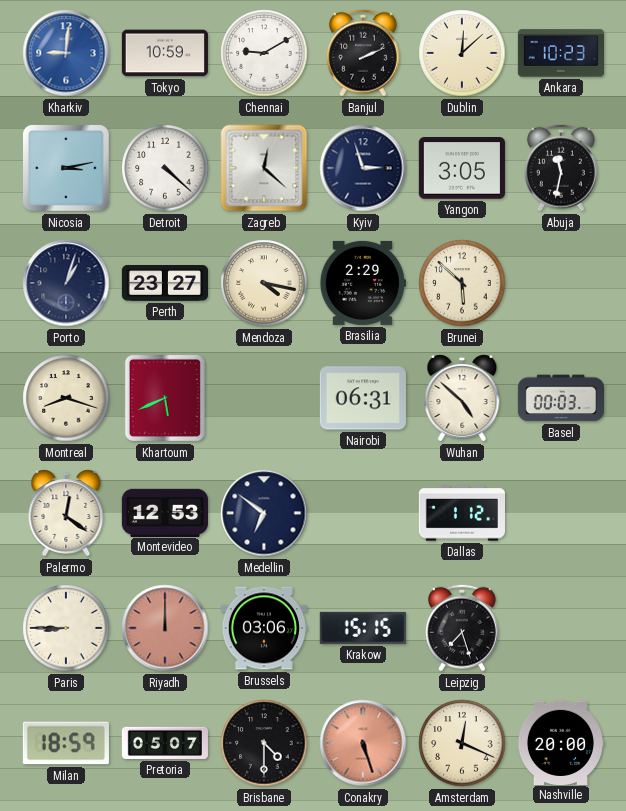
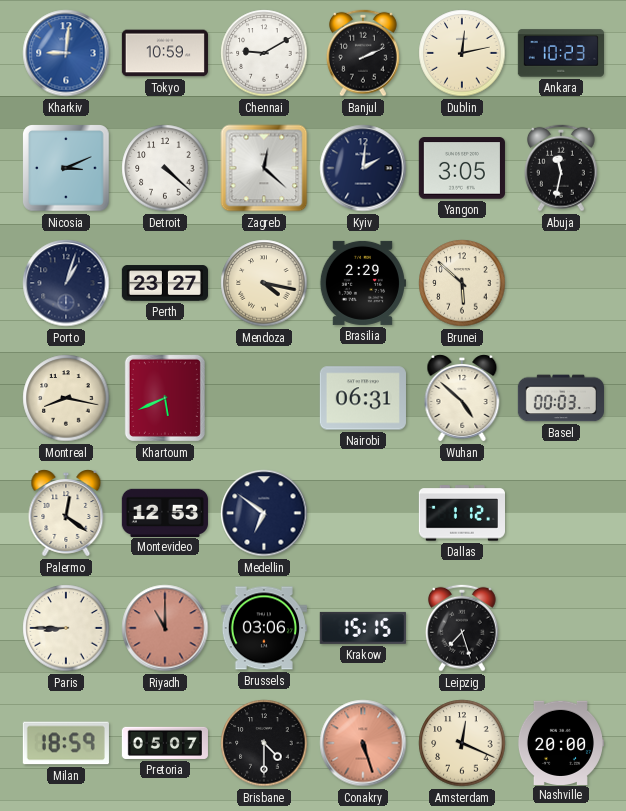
Dublin: 12:08 -> 12:13
Nicosia: 3:13 -> 3:11
Kyiv: 2:57 -> 2:01
Montreal: 8:18 -> 8:17
Riyadh: 12:00 -> 11:00
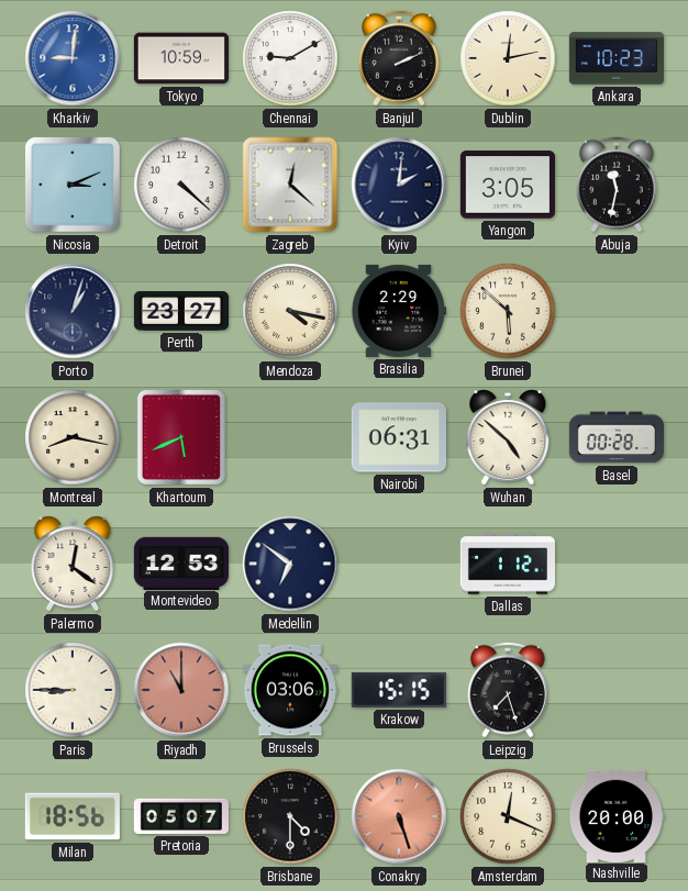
Basel: 00:03 -> 00:28
Milan: 18:59 -> 18:56
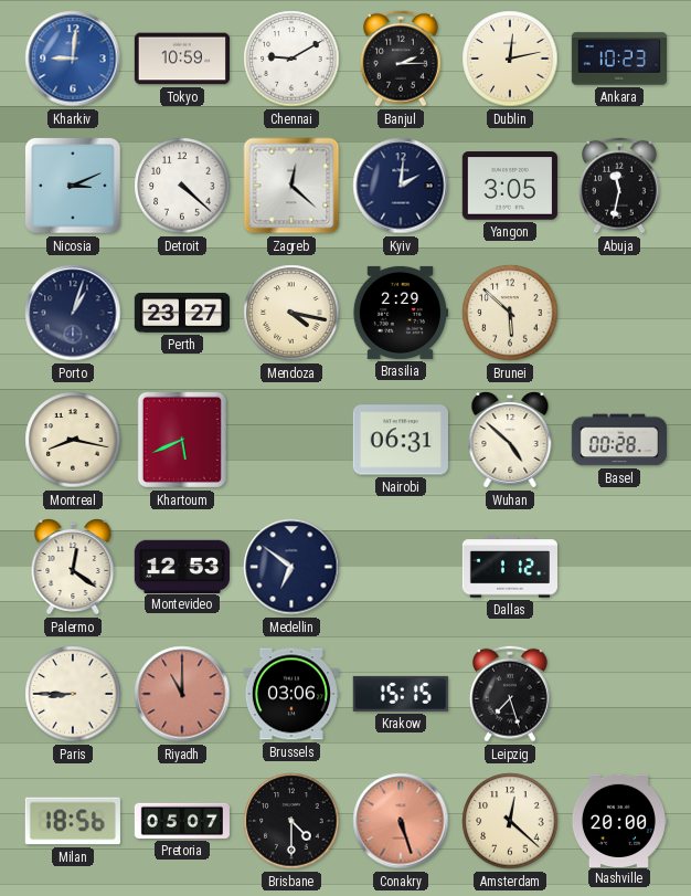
Banjul: 2:11 -> 2:15
Amsterdam: 12:19 -> 12:22
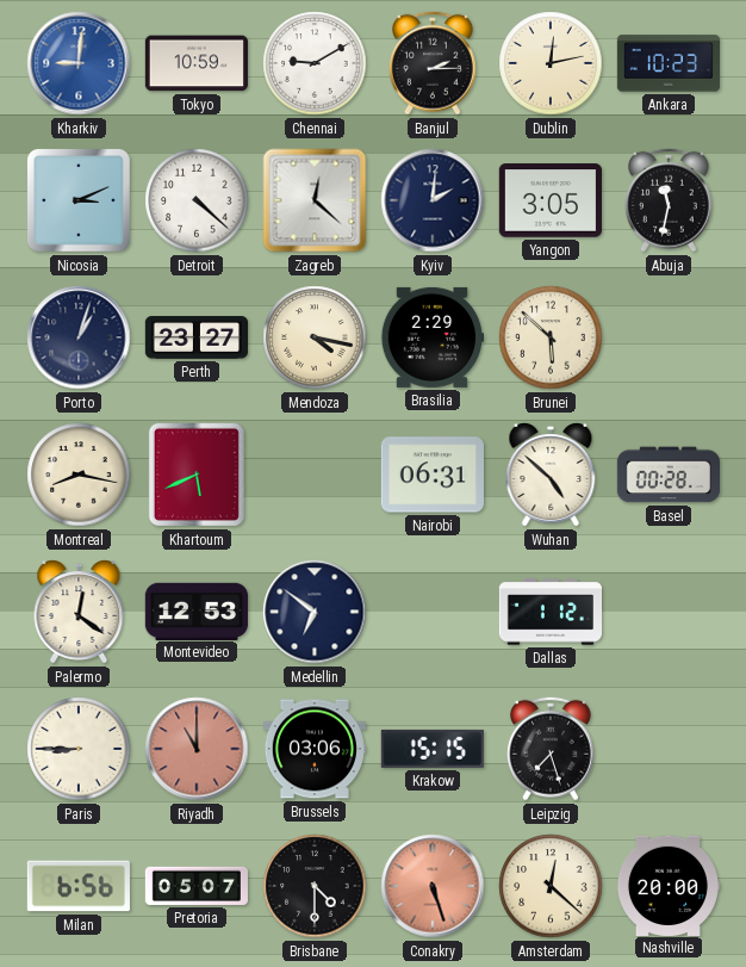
Milan: 18:56 -> 6:56
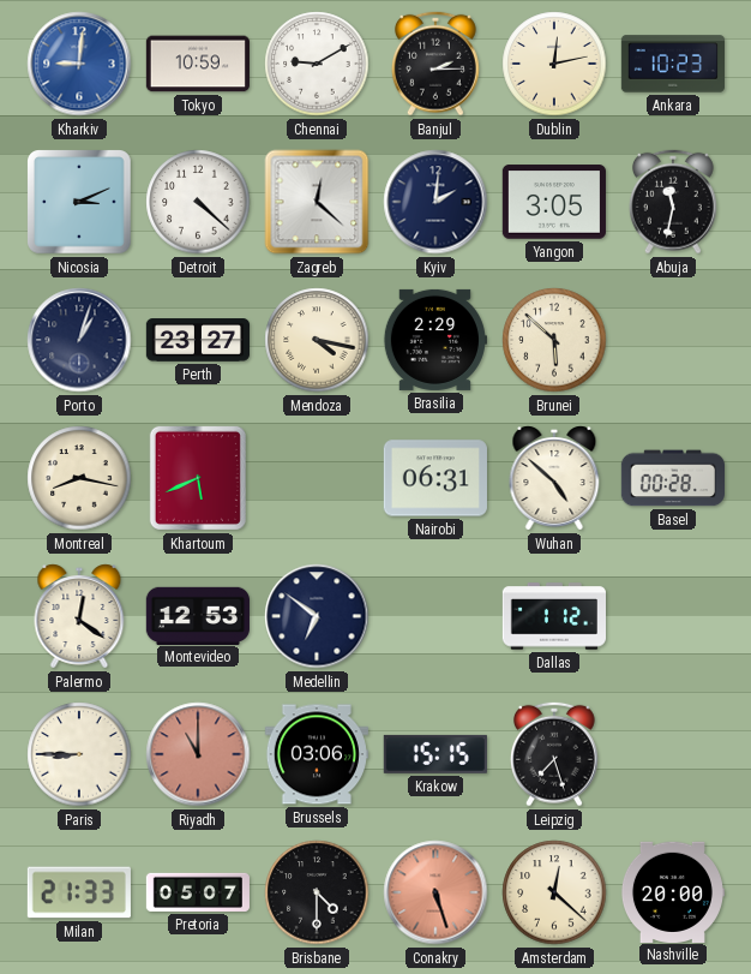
Milan: 6:56 -> 21:33
